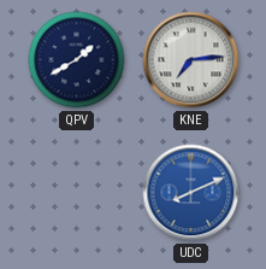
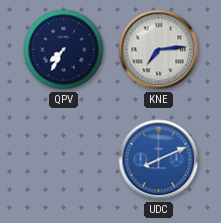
QPV: 1:40 -> 7:35
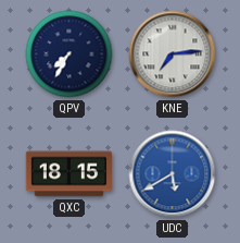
QXC: none -> 18:15
UDC: 8:11 -> 5:40
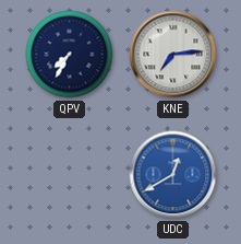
QXC: 18:15 -> none
UDC: 5:40 -> 12:40
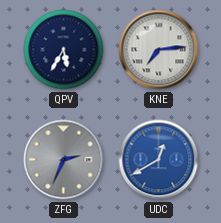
QPV: 7:35 -> 5:35
ZFG: none -> 2:34
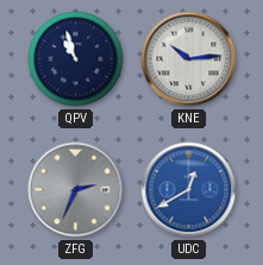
QPV: 5:35 -> 10:57
KNE: 7:14 -> 10:14
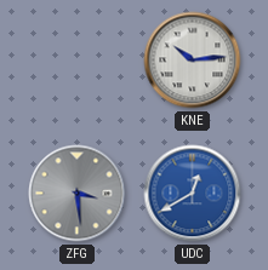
QPV: 10:57 -> none
ZFG: 2:34 -> 3:29
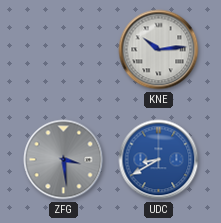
UDC: 12:40 -> 8:40
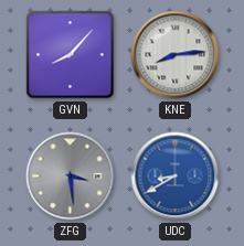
GVN: none -> 8:07
KNE: 10:14 -> 8:14
